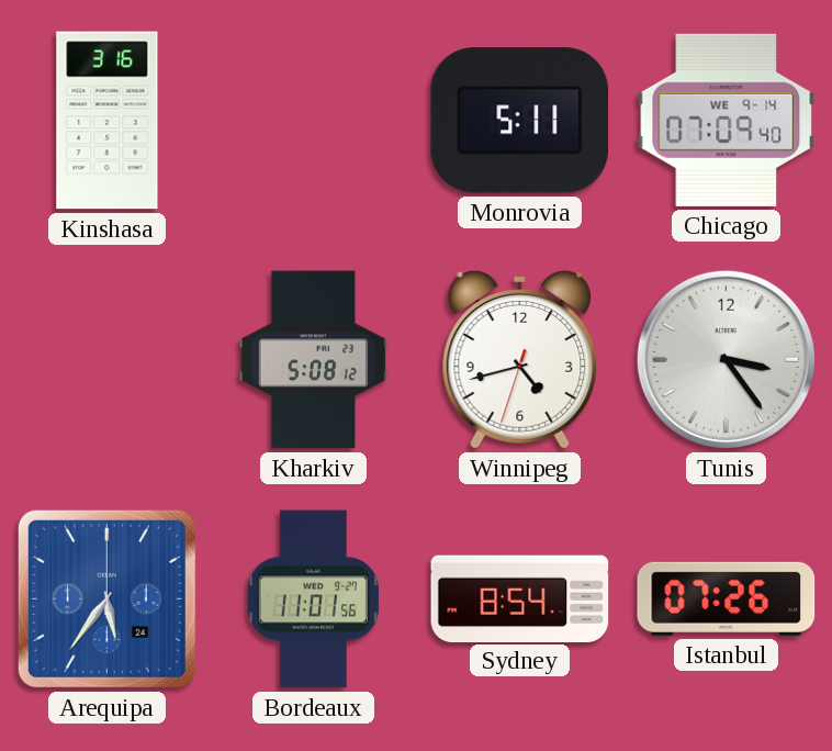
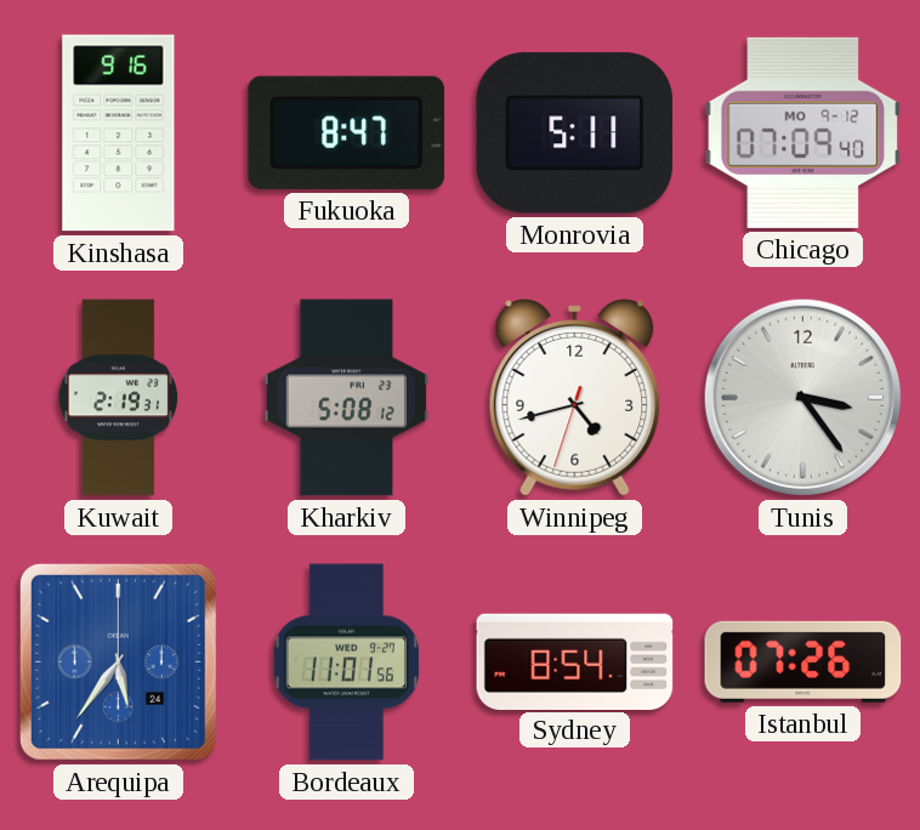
Kinshasa: 3:16 -> 9:16
Fukuoka: none -> 8:47
Chicago date: WE 9-14 -> MO 9-12
Kuwait: none -> 2:19
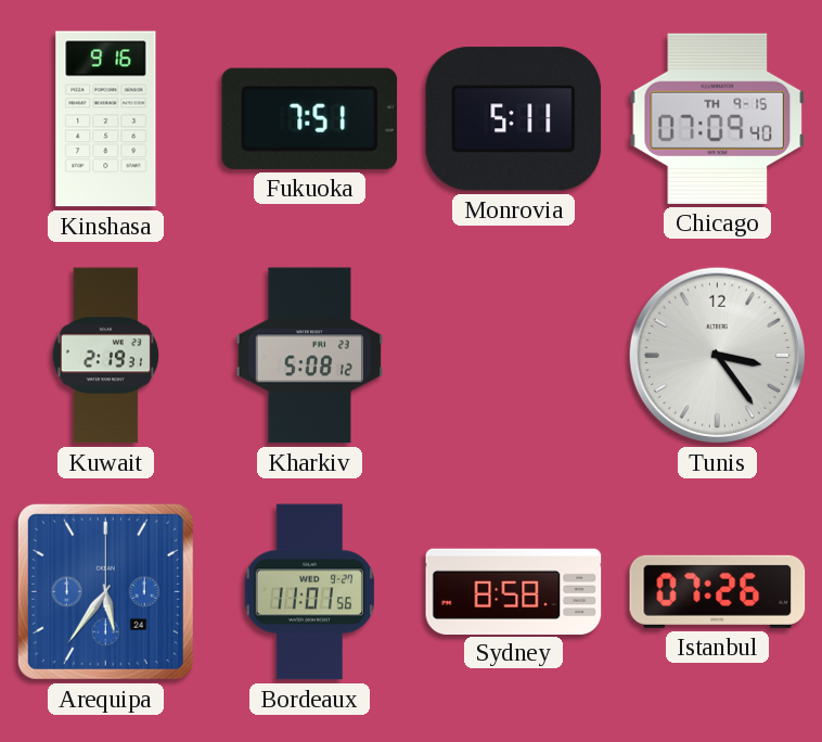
Fukuoka: 8:47 -> 7:51
Chicago date: MO 9-12 -> TH 9-15
Winnipeg: 4:42 -> none
Sydney: 8:54 -> 8:58
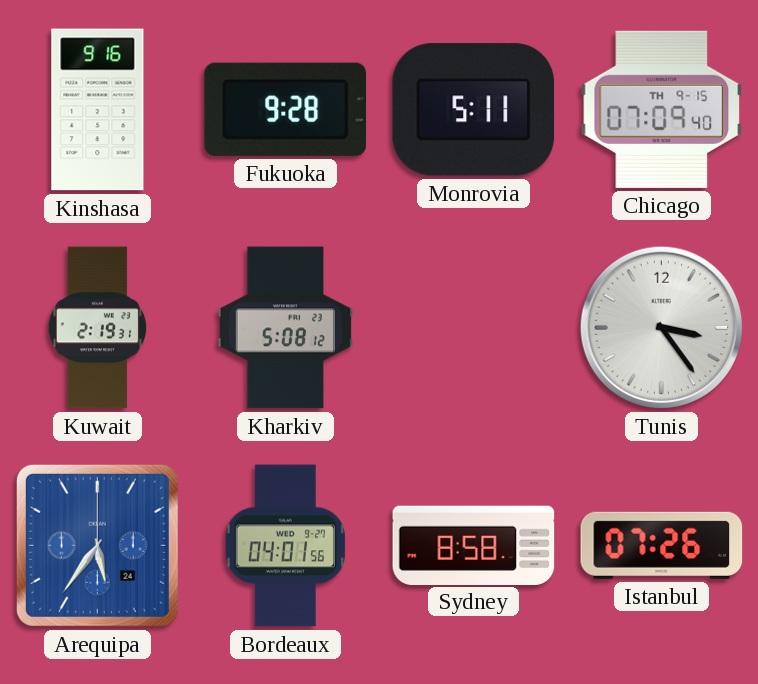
Fukuoka: 7:51 -> 9:28
Bordeaux: 11:01 -> 04:01
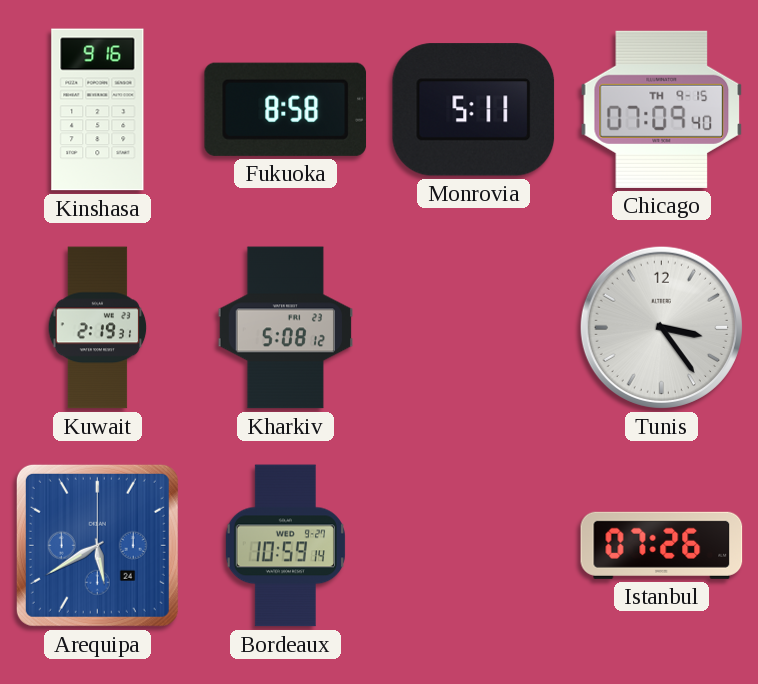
Fukuoka: 9:28 -> 8:58
Arequipa: 5:36 -> 5:40
Bordeaux: 04:01 -> 10:59
Sydney: 8:58 -> none
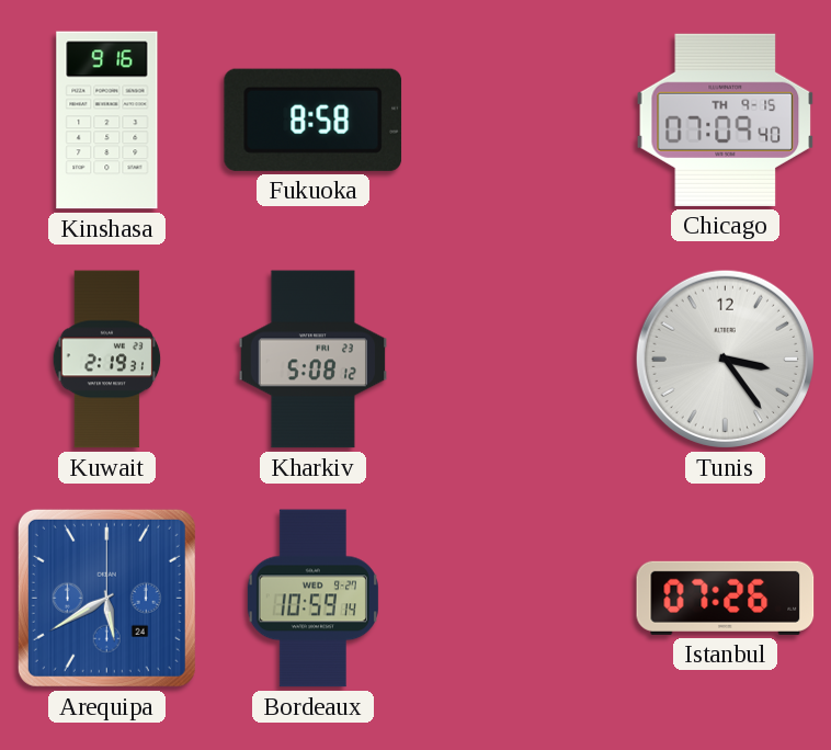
Monrovia: 5:11 -> none
